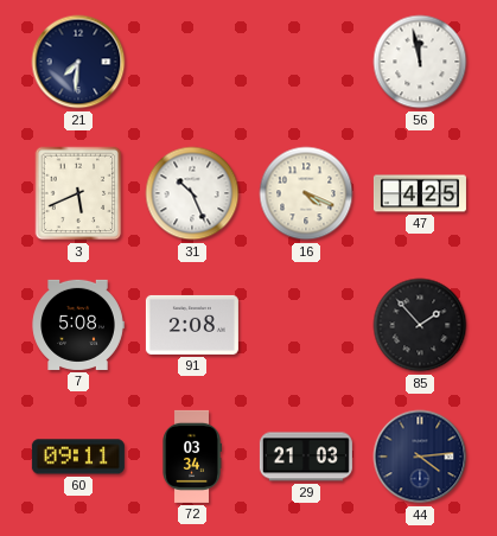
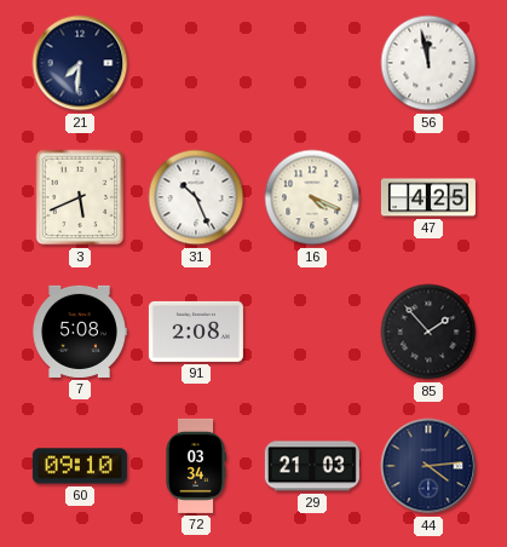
60: 09:11 -> 09:10
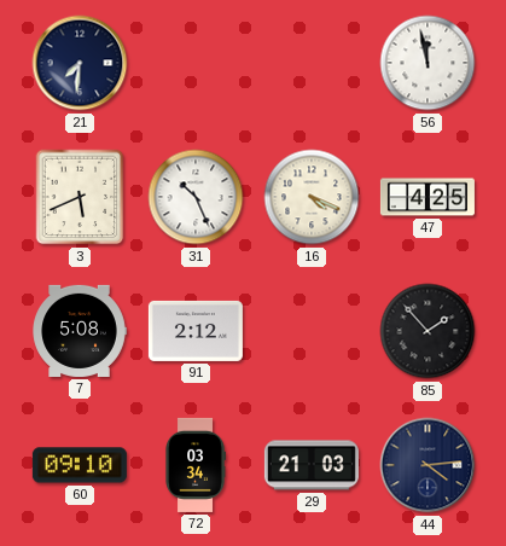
91: 2:08 -> 2:12
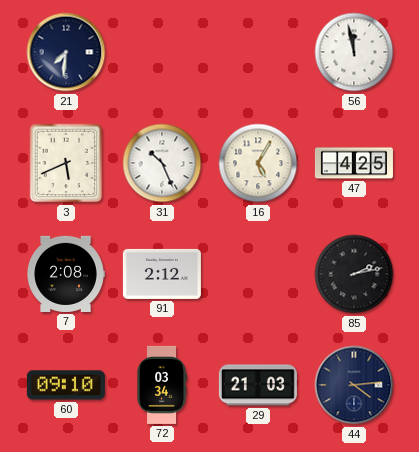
16: 4:19 -> 5:05
7: 5:08 -> 2:08
85: 1:53 -> 2:13
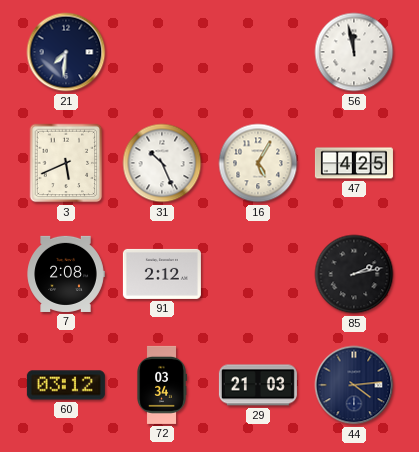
60: 09:10 -> 03:12
